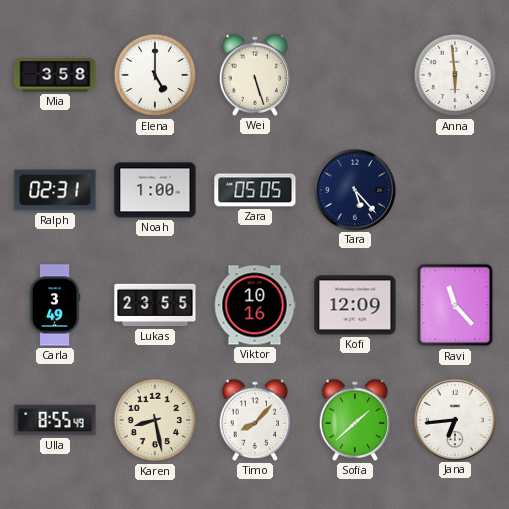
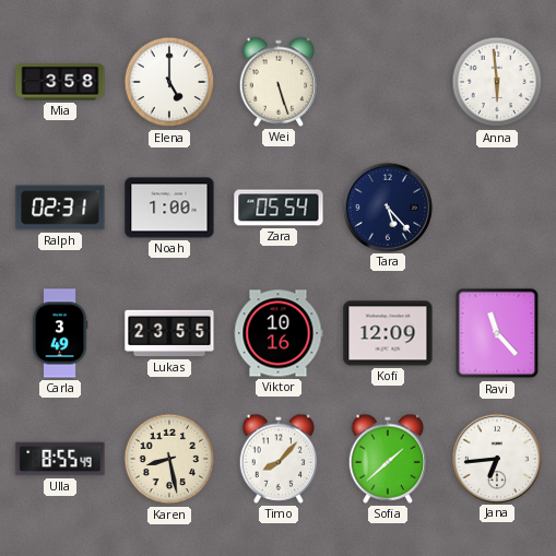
Zara: 05:05 -> 05:54
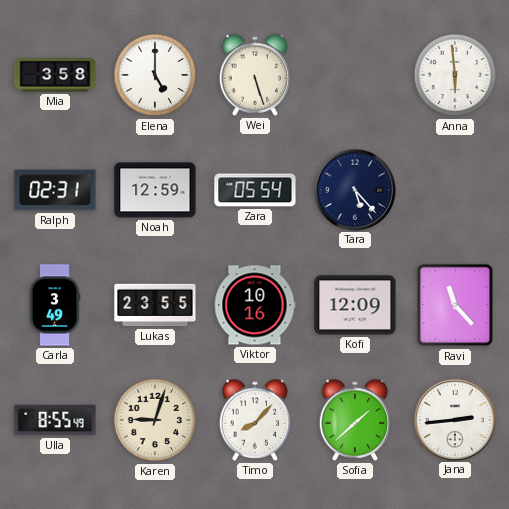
Noah: 1:00 -> 12:59
Karen: 8:28 -> 9:03
Jana: 6:44 -> 2:44
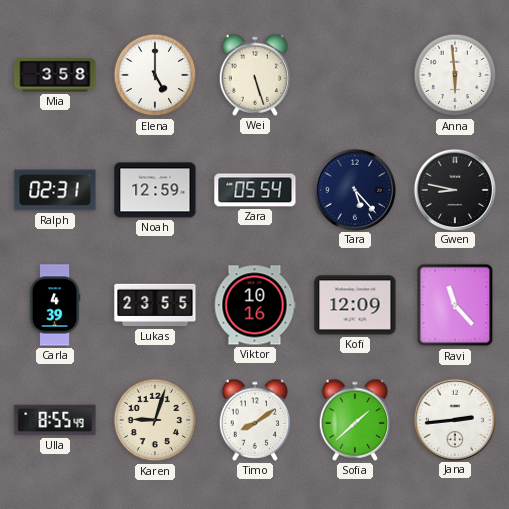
Gwen: none -> 8:47
Carla: 3:49 -> 4:39
Timo: 8:07 -> 8:09
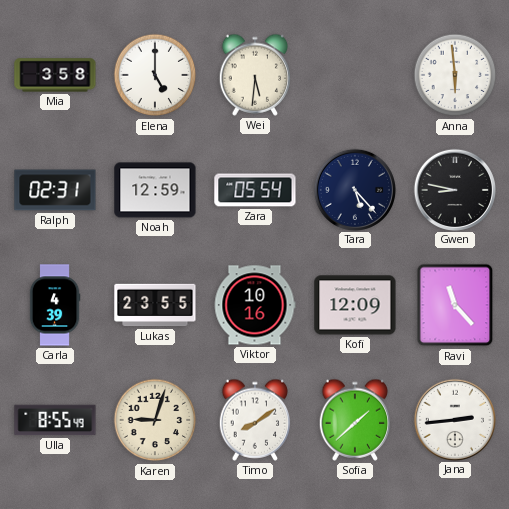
Wei: 5:27 -> 5:31
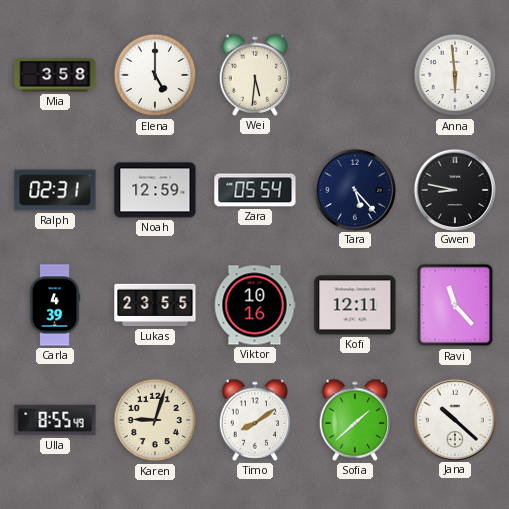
Kofi: 12:09 -> 12:11
Jana: 2:44 -> 10:22
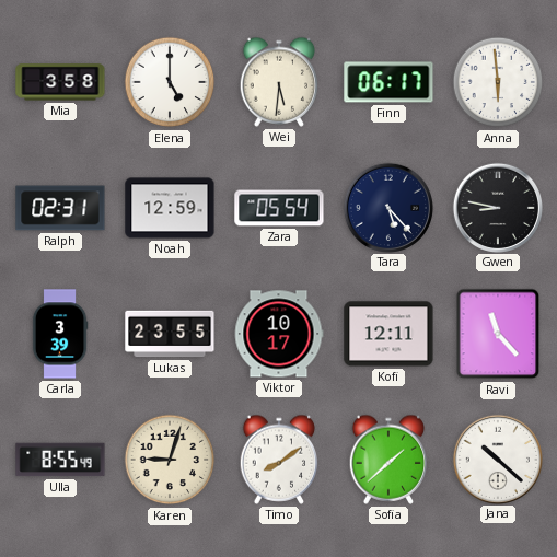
Finn: none -> 06:17
Carla: 4:39 -> 3:39
Viktor: 10:16 -> 10:17
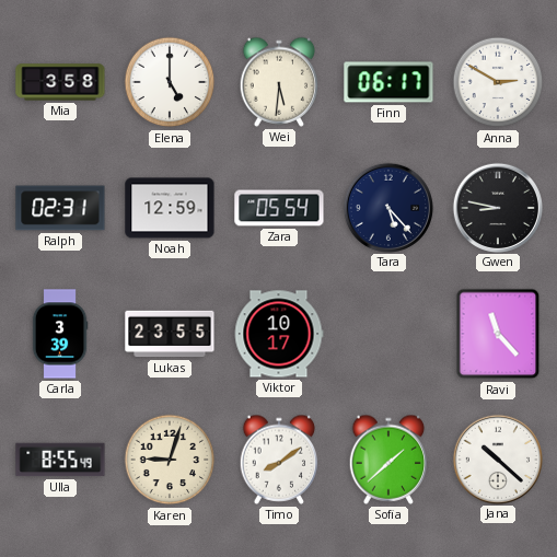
Anna: 5:59 -> 2:50
Kofi: 12:11 -> none
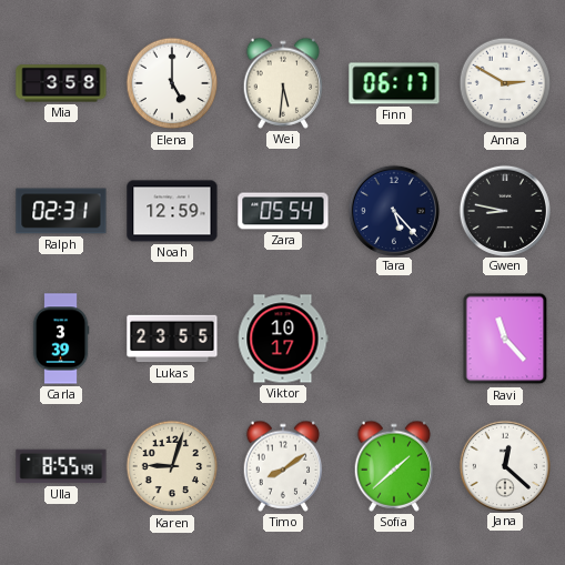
Jana: 10:22 -> 12:22
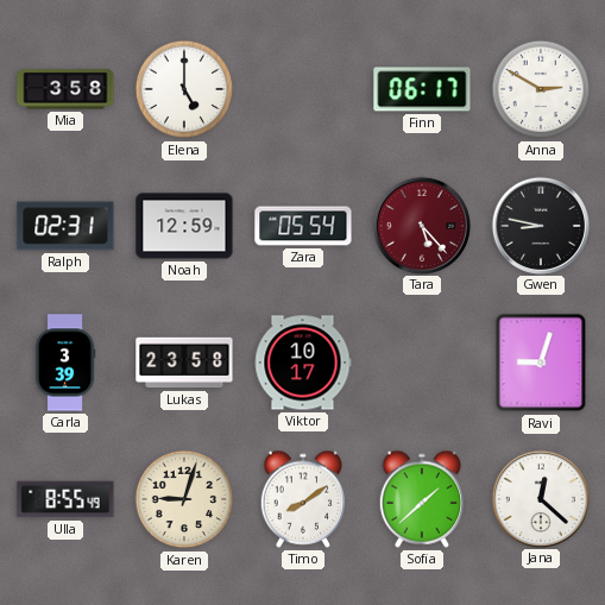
Wei: 5:31 -> none
Tara dial: navy -> burgundy
Lukas: 23:55 -> 23:58
Ravi: 11:23 -> 9:03
